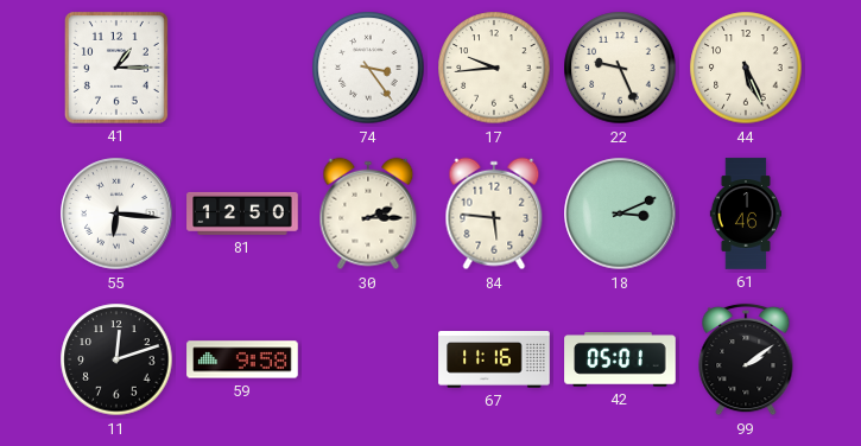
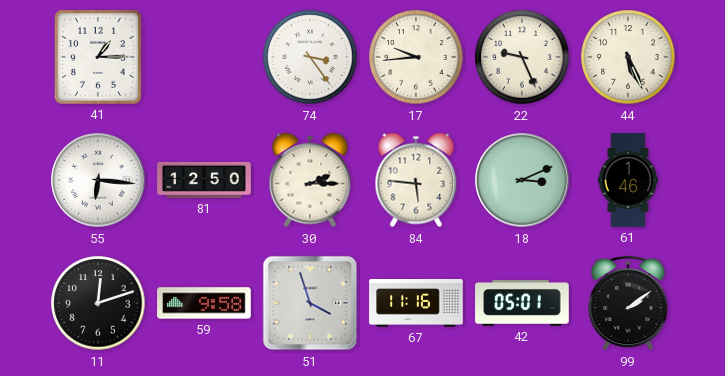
51: none -> 3:57
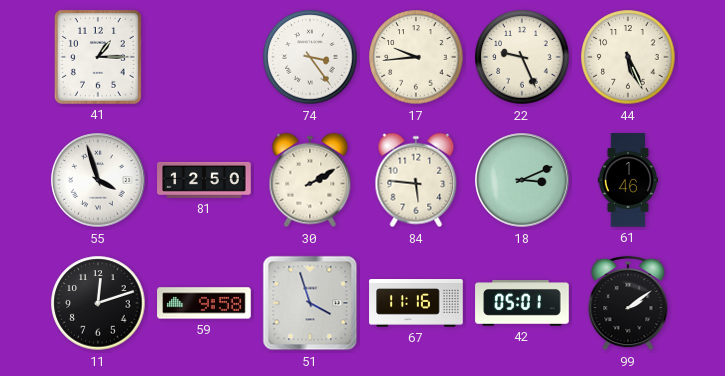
55: 6:16 -> 3:57
30: 2:15 -> 2:10
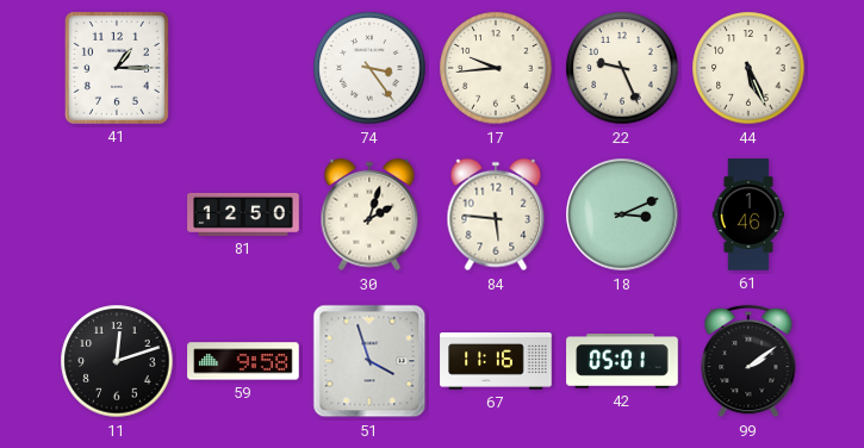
55: 3:57 -> none
30: 2:10 -> 2:03
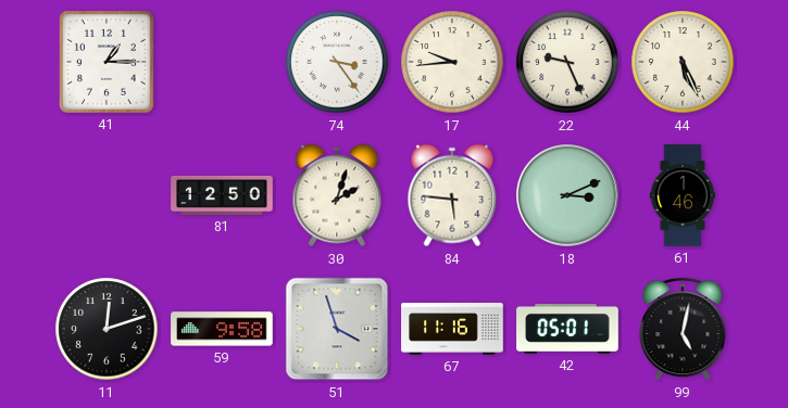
99: 2:09 -> 5:02
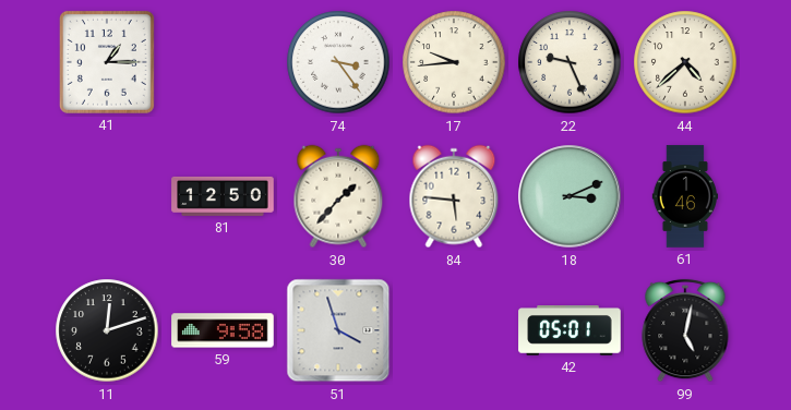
44: 5:26 -> 4:38
30: 2:03 -> 1:37
67: 11:16 -> none
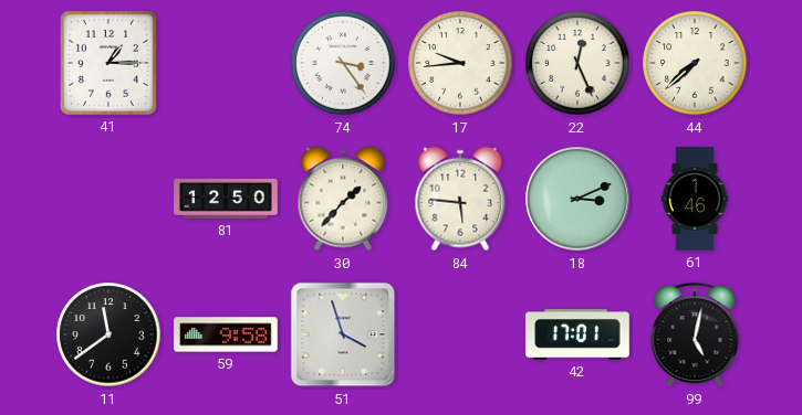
22: 9:26 -> 12:26
44: 4:38 -> 7:38
11: 12:12 -> 11:39
42: 05:01 -> 17:01
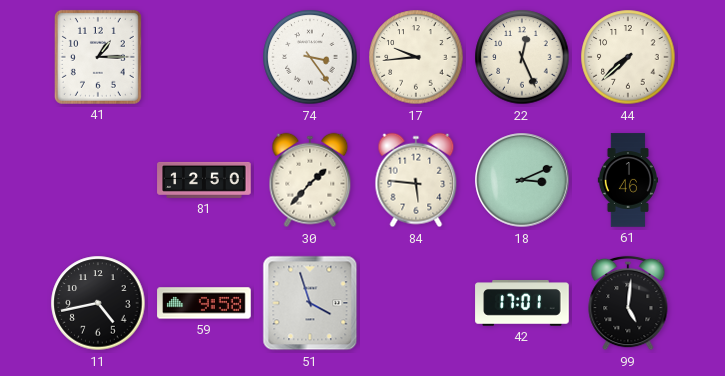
11: 11:39 -> 4:43
99: 5:02 -> 5:01
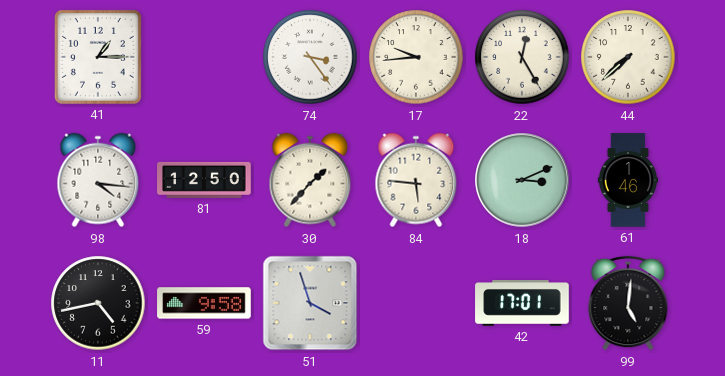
22: 12:26 -> 12:25
98: none -> 4:16
